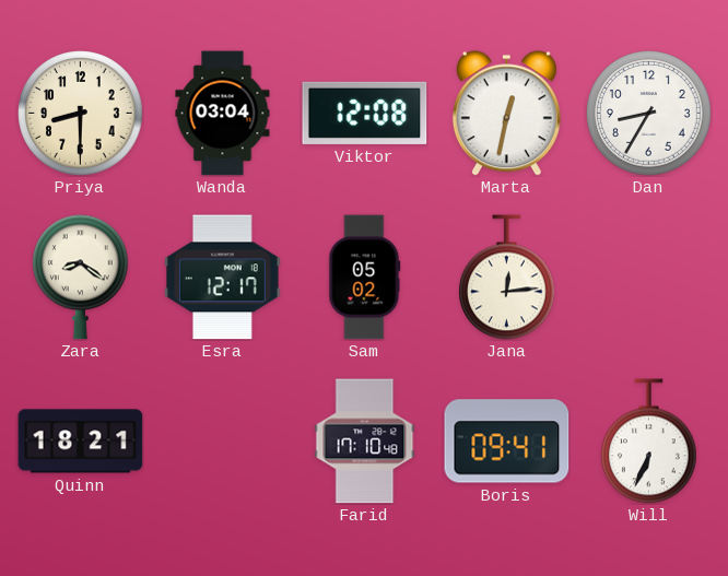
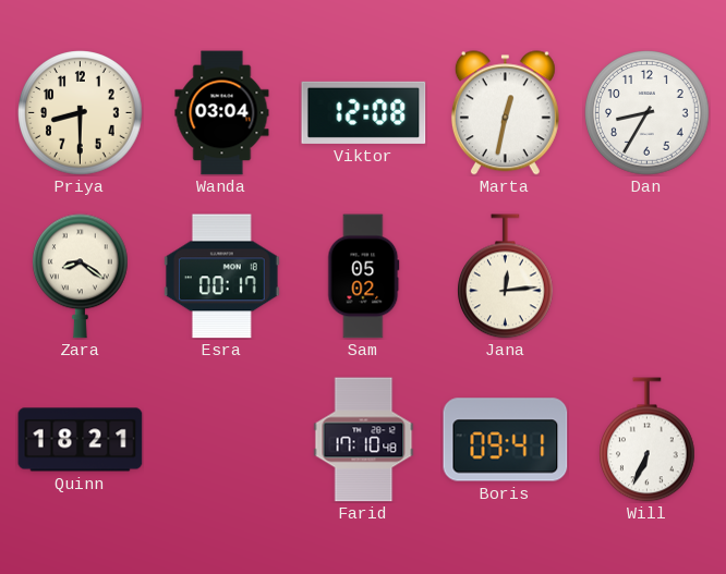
Esra: 12:17 -> 00:17
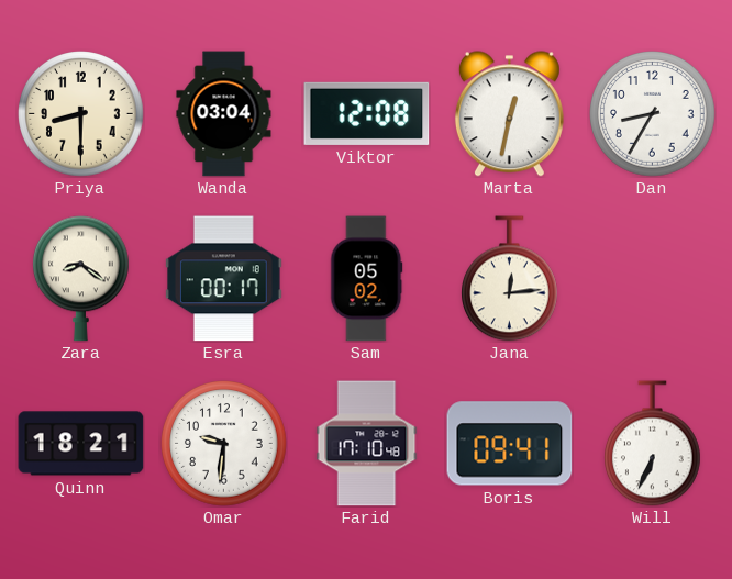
Omar: none -> 9:31
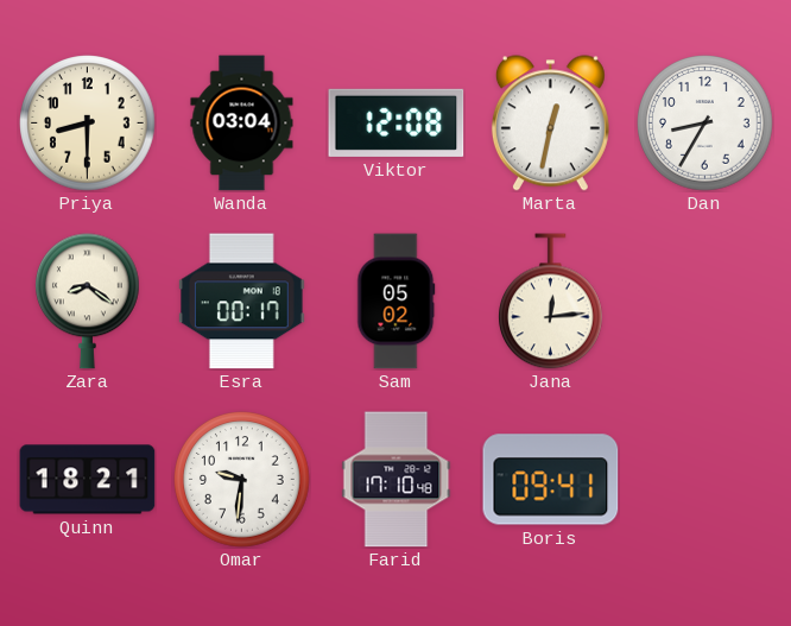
Will: 6:34 -> none
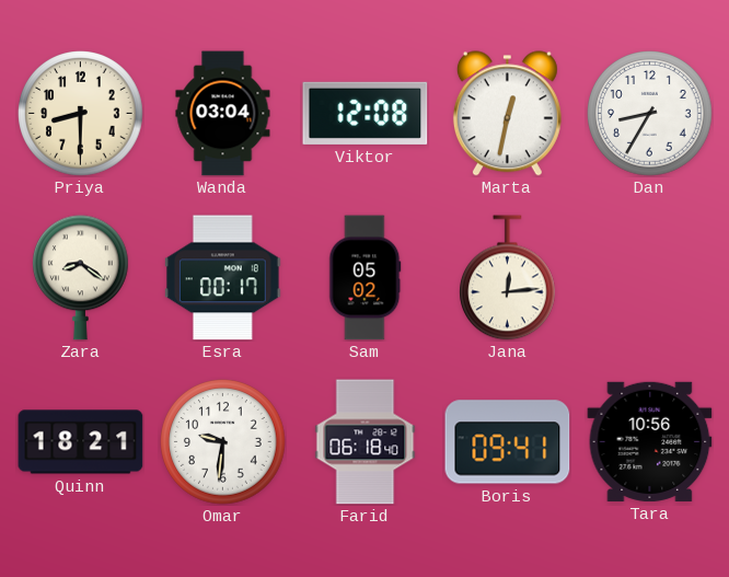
Farid: 17:10 -> 06:18
Tara: none -> 10:56
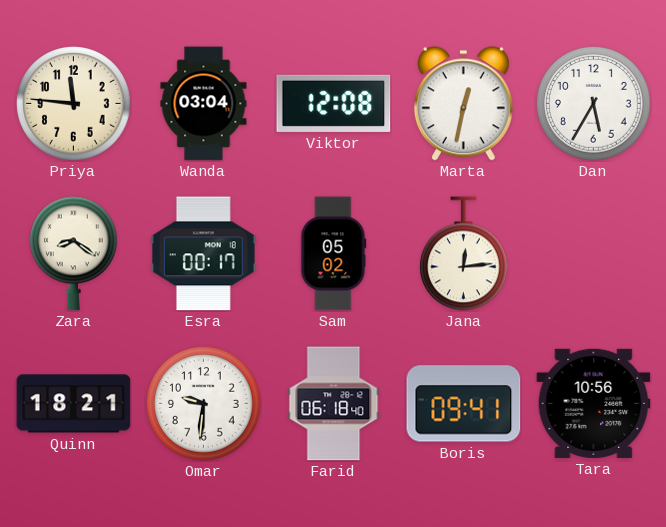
Priya: 8:30 -> 11:46
Dan: 8:35 -> 5:35
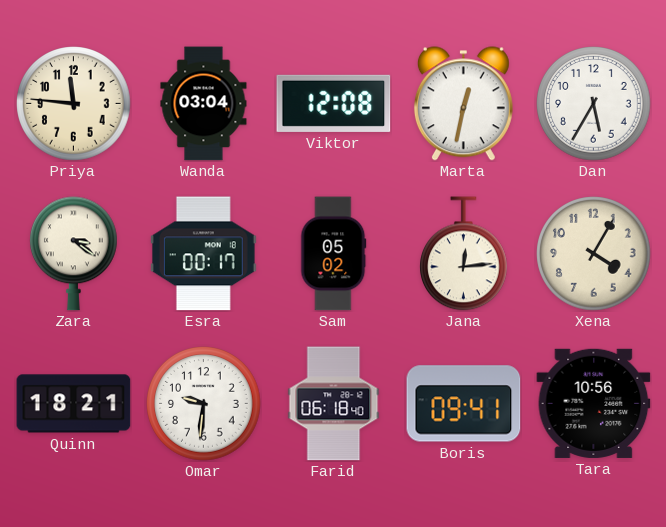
Zara: 8:21 -> 3:21
Xena: none -> 4:05
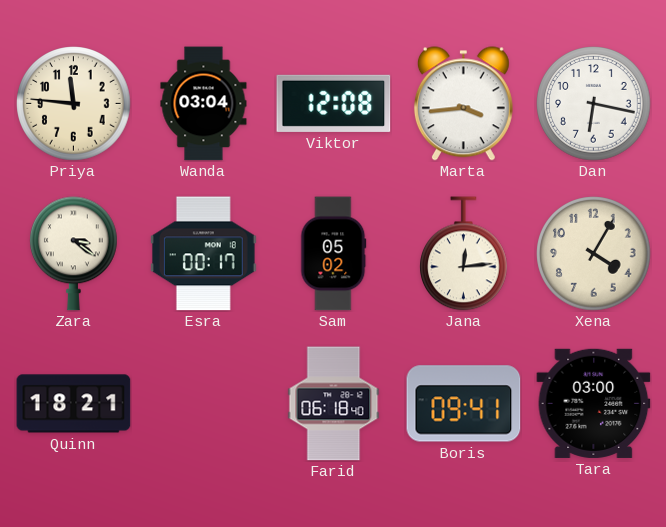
Marta: 12:32 -> 3:44
Dan: 5:35 -> 6:17
Omar: 9:31 -> none
Tara: 10:56 -> 03:00
